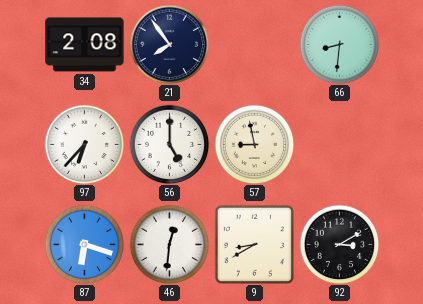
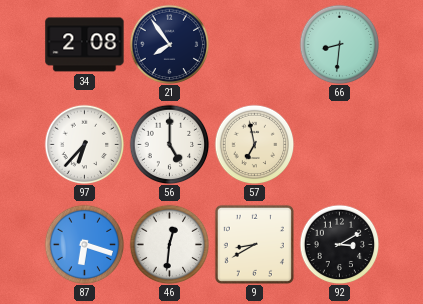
57: 8:58 -> 6:58
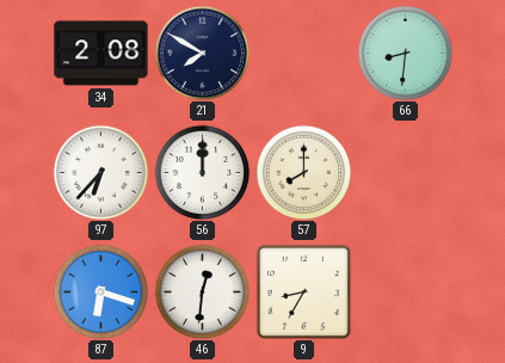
21: 7:54 -> 7:50
56: 5:00 -> 12:00
57: 6:58 -> 8:00
9: 8:40 -> 8:35
92: 3:10 -> none
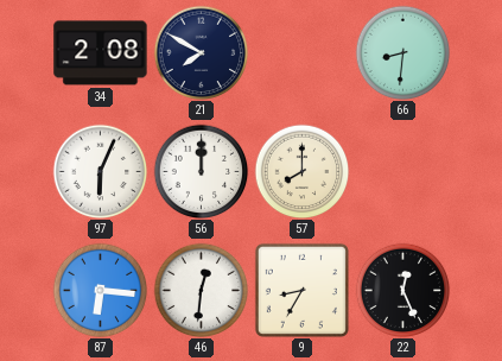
97: 6:37 -> 6:04
87: 6:18 -> 6:16
22: none -> 12:26
